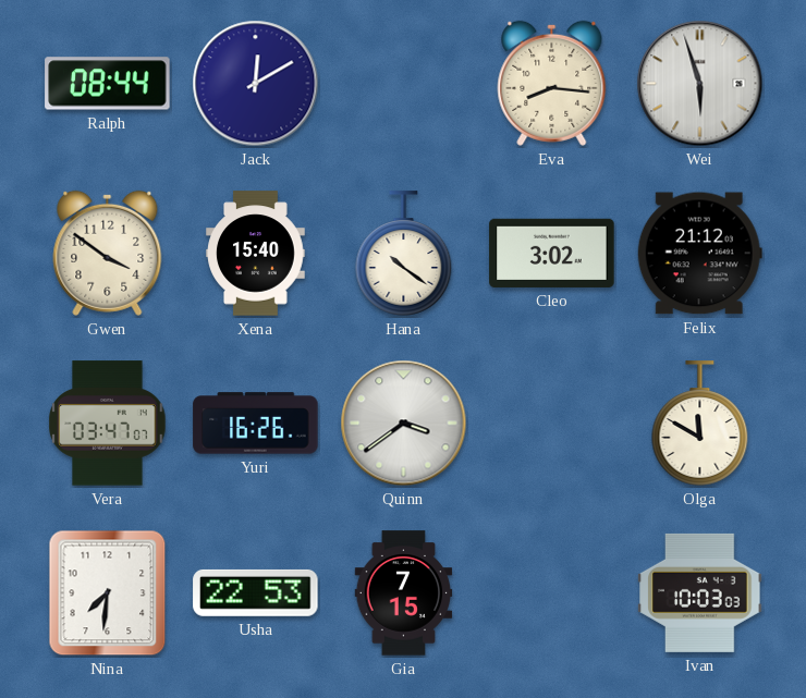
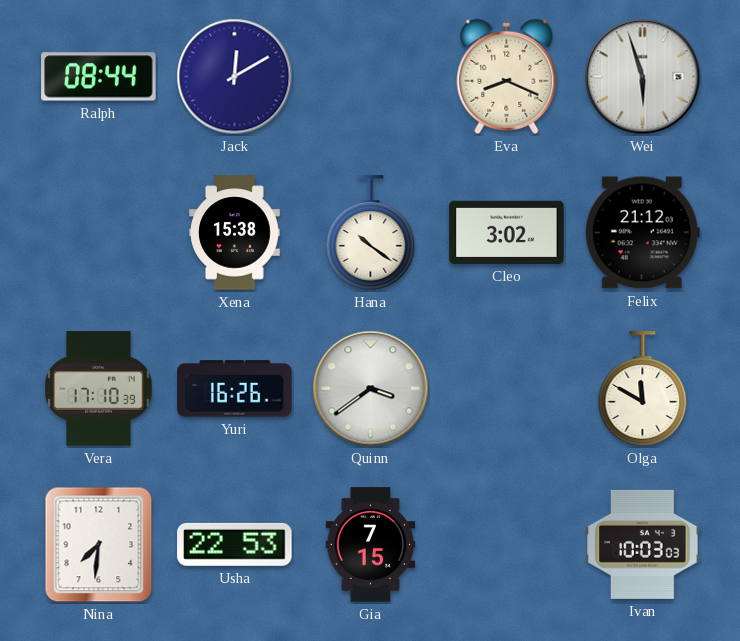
Eva: 8:16 -> 8:19
Gwen: 3:51 -> none
Xena: 15:40 -> 15:38
Vera: 03:47 -> 17:10
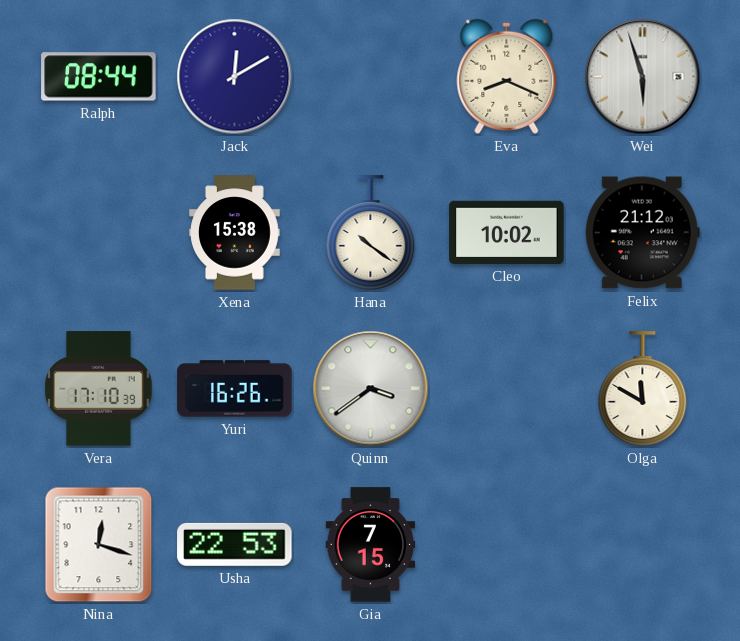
Cleo: 3:02 -> 10:02
Nina: 7:31 -> 12:18
Ivan: 10:03 -> none
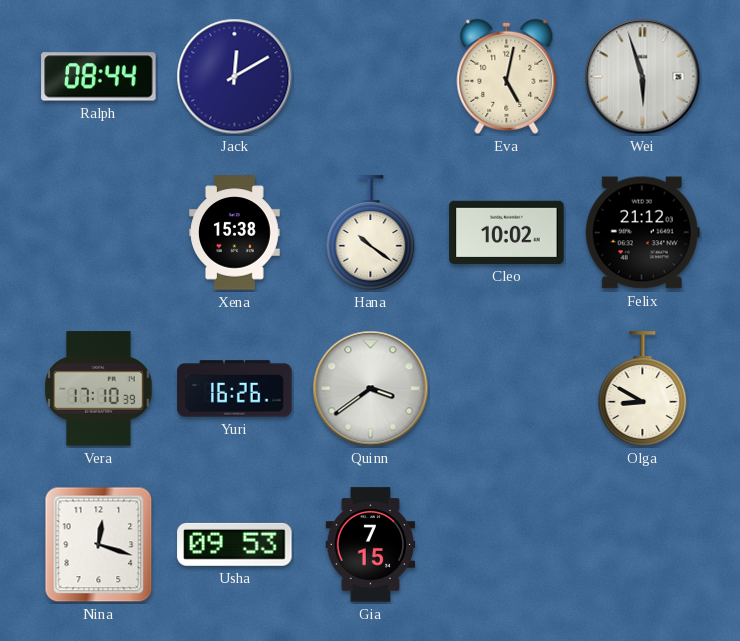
Eva: 8:19 -> 5:02
Olga: 11:50 -> 8:50
Usha: 22:53 -> 09:53
